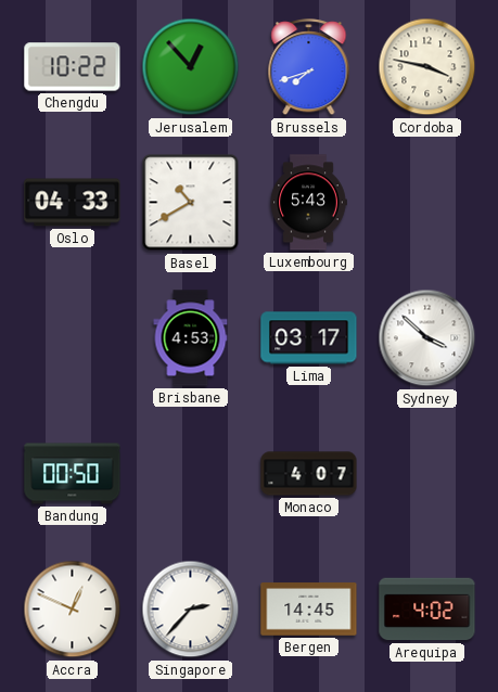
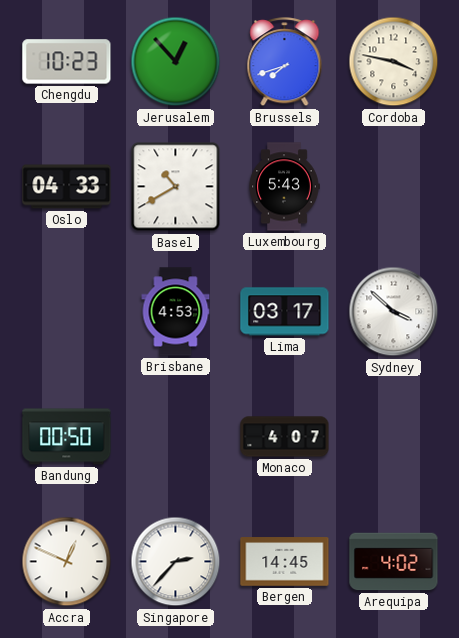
Chengdu: 10:22 -> 10:23
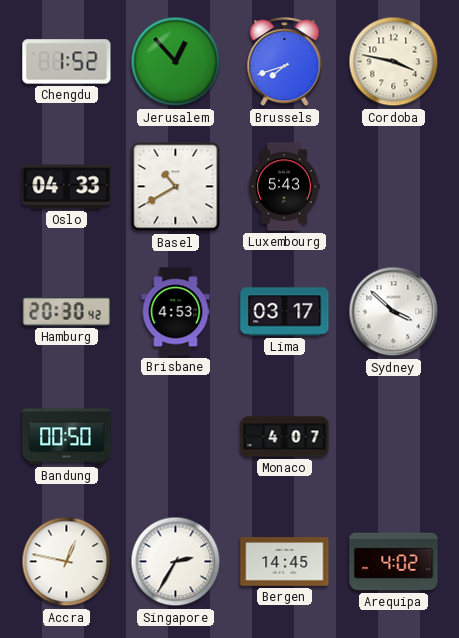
Chengdu: 10:23 -> 1:52
Hamburg: none -> 20:30
Accra: 12:49 -> 12:47
Singapore: 2:37 -> 2:35
